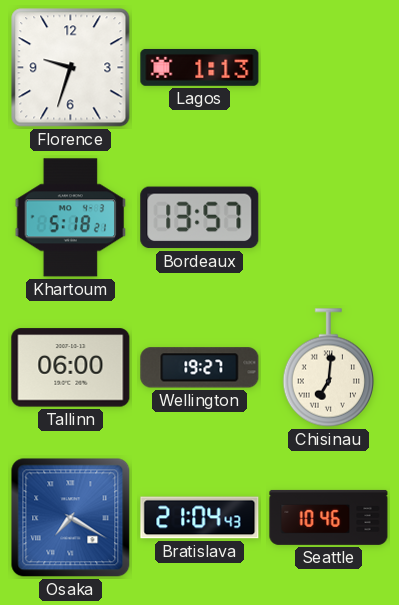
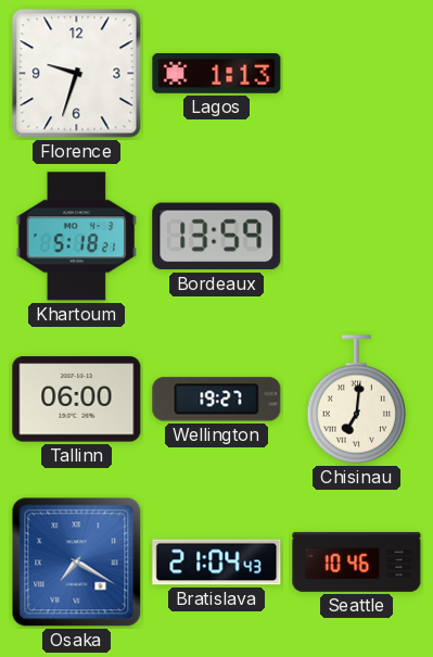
Bordeaux: 13:57 -> 13:59
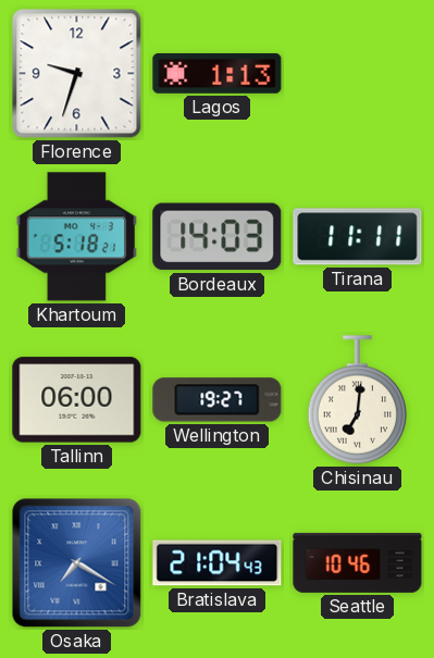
Bordeaux: 13:59 -> 14:03
Tirana: none -> 11:11
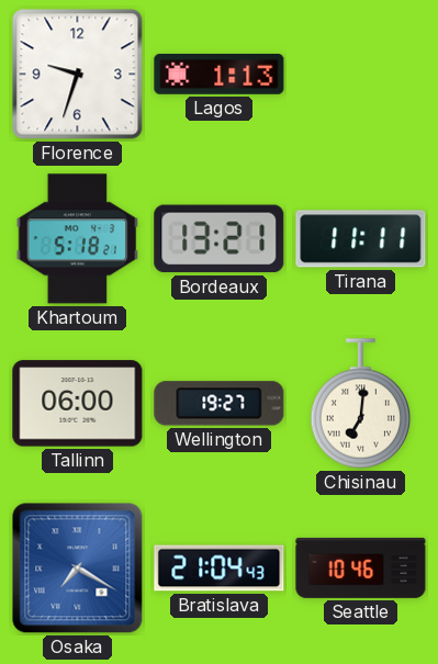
Bordeaux: 14:03 -> 13:21
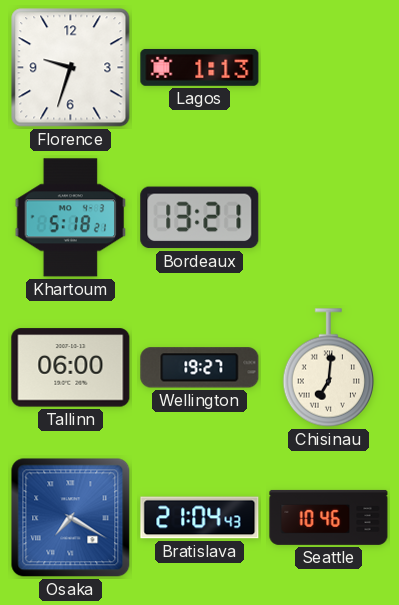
Tirana: 11:11 -> none
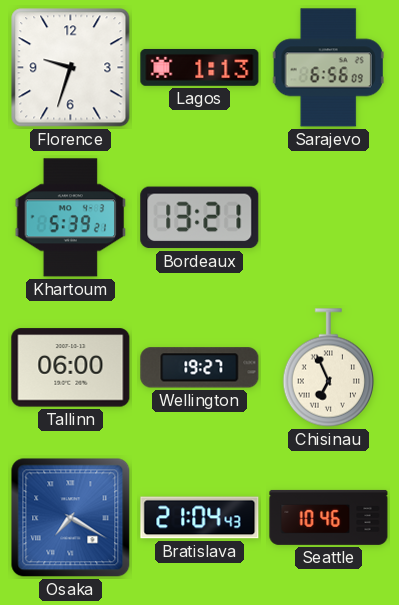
Sarajevo: none -> 6:56
Khartoum: 5:18 -> 5:39
Chisinau: 7:01 -> 6:56
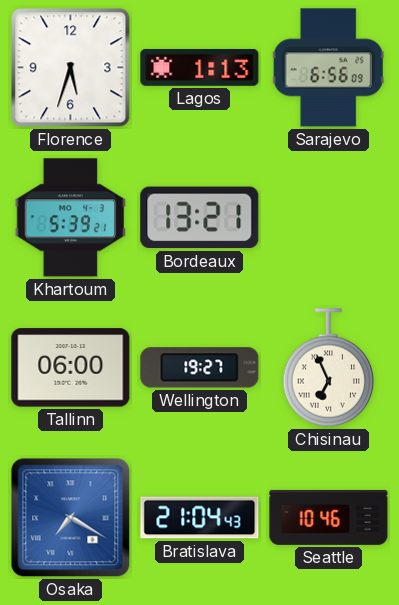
Florence: 9:33 -> 5:33
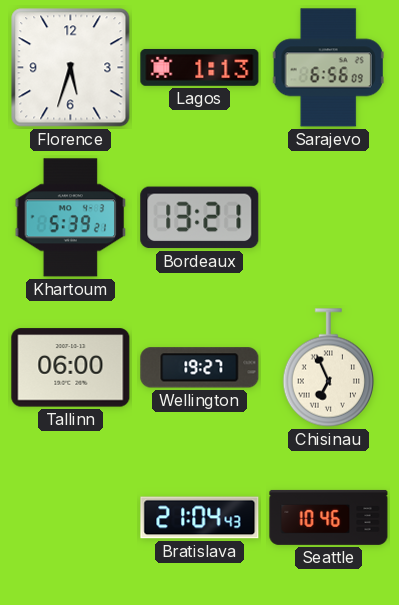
Osaka: 7:20 -> none
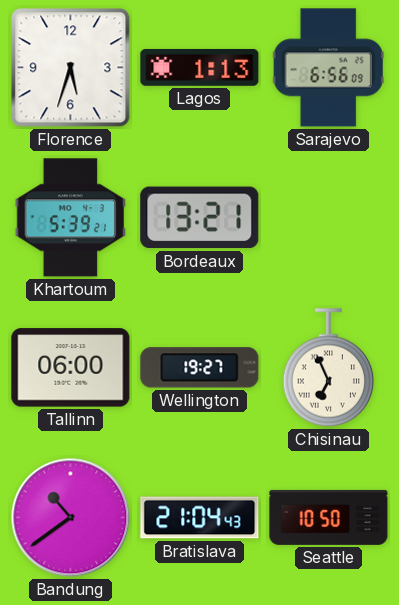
Bandung: none -> 10:39
Seattle: 10:46 -> 10:50
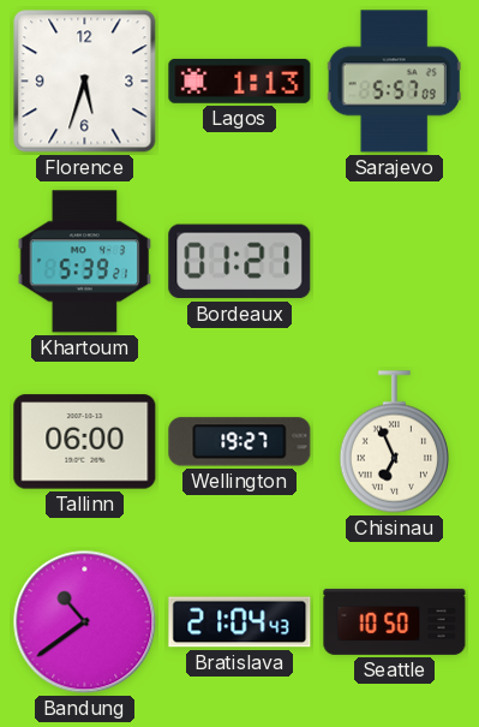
Sarajevo: 6:56 -> 5:57
Bordeaux: 13:21 -> 01:21
